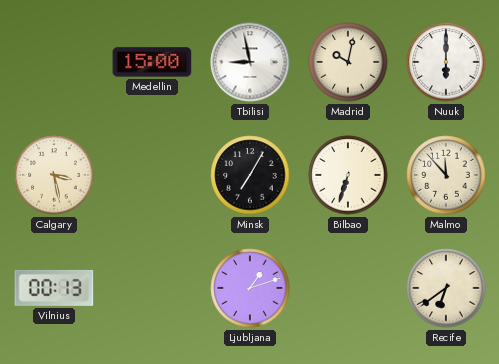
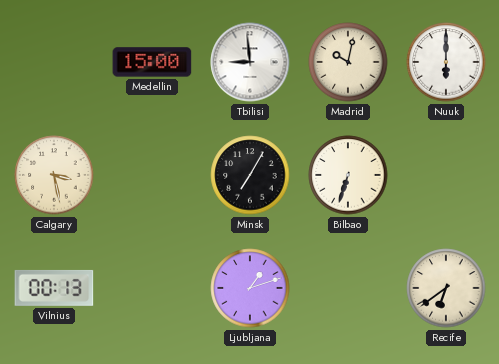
Tbilisi: 8:58 -> 8:59
Malmo: 11:53 -> none
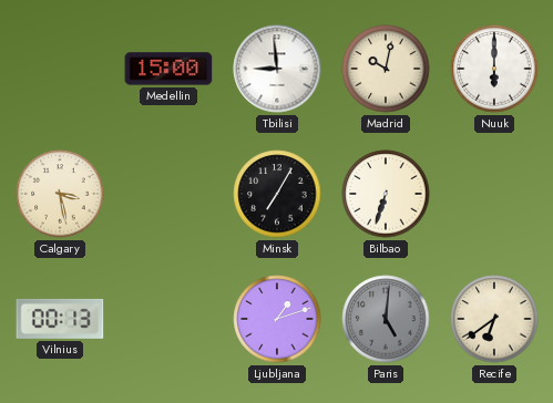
Paris: none -> 5:01
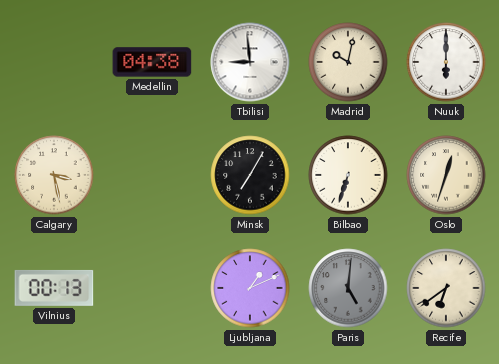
Medellin: 15:00 -> 04:38
Oslo: none -> 12:33
Ljubljana: 1:12 -> 1:11
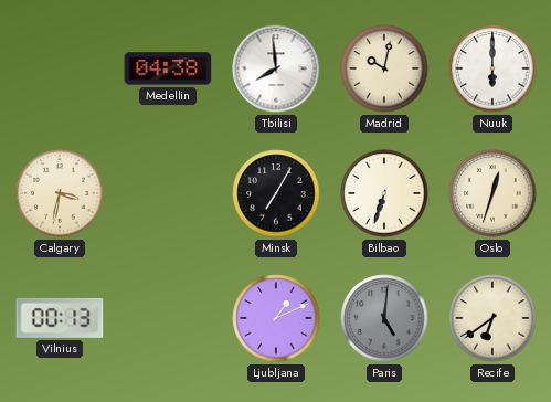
Tbilisi: 8:59 -> 7:59
Calgary: 3:28 -> 3:32
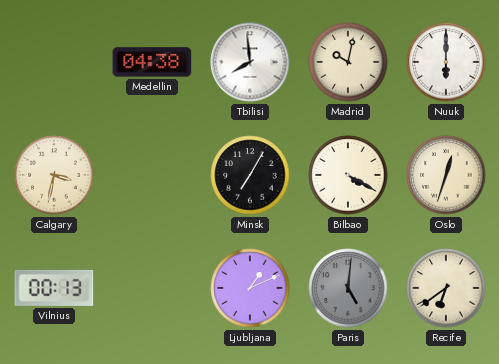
Bilbao: 6:33 -> 4:20
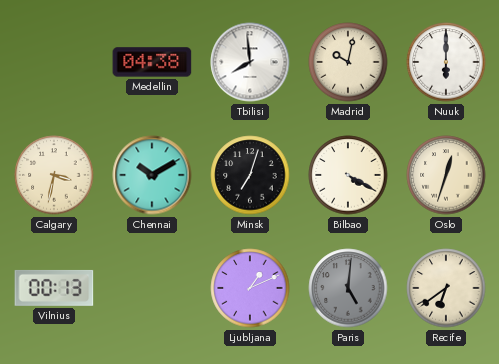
Chennai: none -> 10:10
Minsk: 7:05 -> 7:03
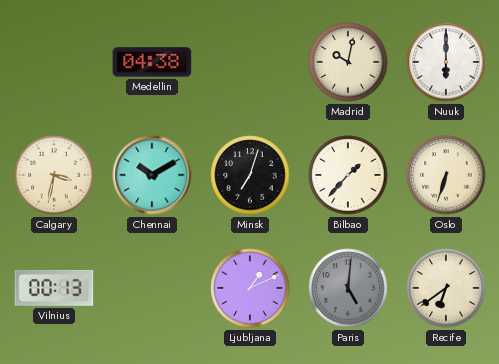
Tbilisi: 7:59 -> none
Bilbao: 4:20 -> 1:37
Oslo: 12:33 -> 6:33
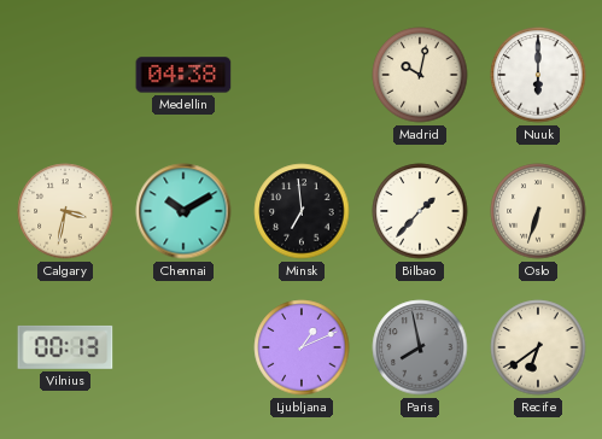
Minsk: 7:03 -> 6:59
Paris: 5:01 -> 7:58
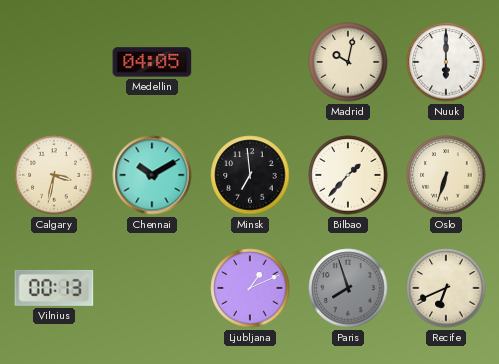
Medellin: 04:38 -> 04:05
Paris: 7:58 -> 7:57
Recife: 6:39 -> 6:41
